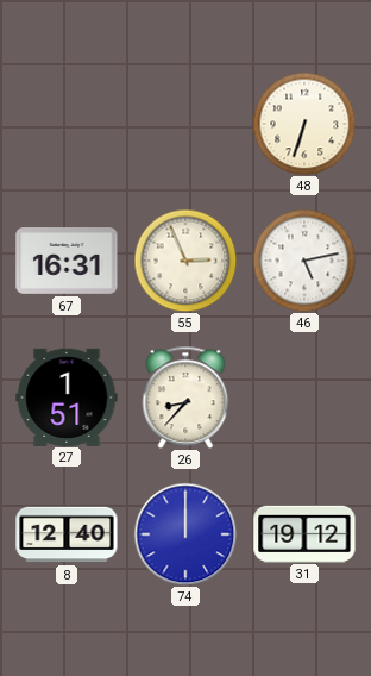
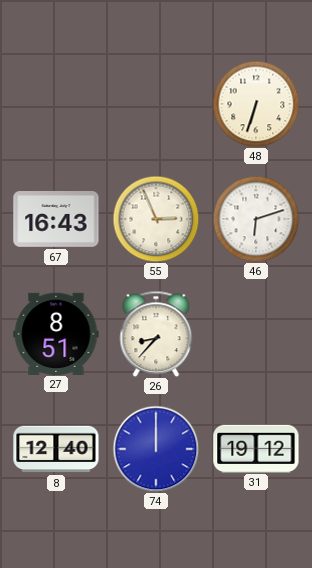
67: 16:31 -> 16:43
46: 5:13 -> 6:12
27: 1:51 -> 8:51
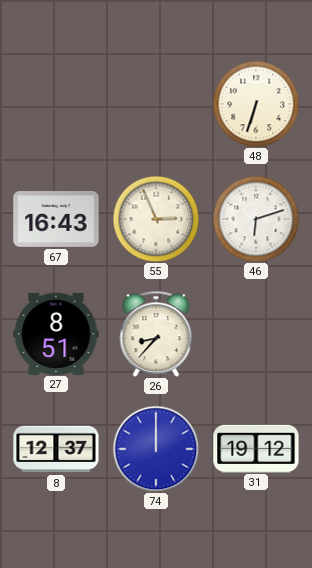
8: 12:40 -> 12:37
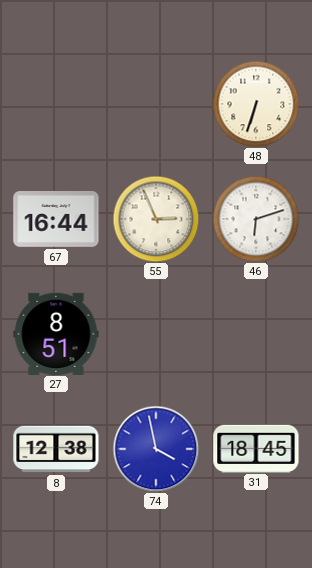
67: 16:43 -> 16:44
26: 8:37 -> none
8: 12:37 -> 12:38
74: 12:00 -> 3:58
31: 19:12 -> 18:45
